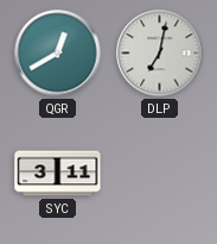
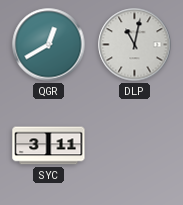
DLP: 7:02 -> 11:02
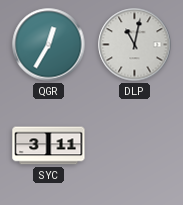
QGR: 12:40 -> 12:35
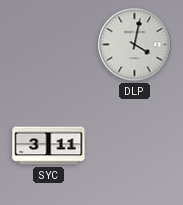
QGR: 12:35 -> none
DLP: 11:02 -> 4:02
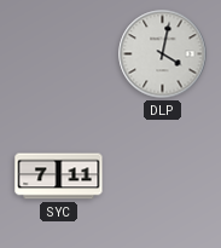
SYC: 3:11 -> 7:11
